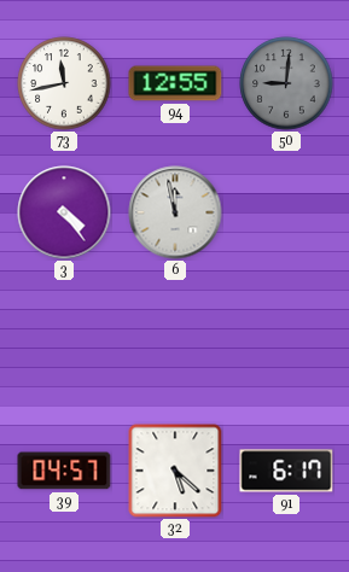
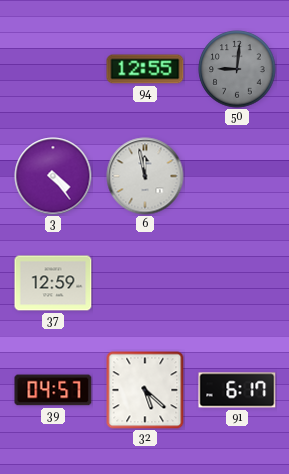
73: 11:43 -> none
37: none -> 12:59
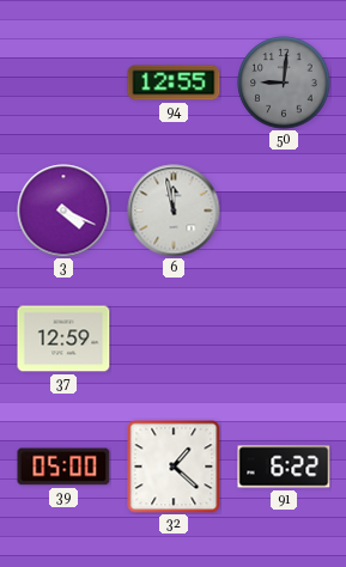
3: 4:24 -> 4:19
39: 04:57 -> 05:00
32: 5:22 -> 1:22
91: 6:17 -> 6:22
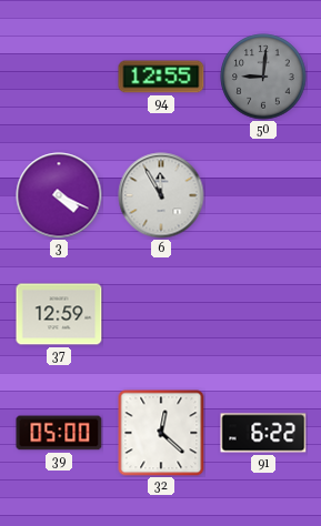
6: 11:58 -> 11:55
32: 1:22 -> 12:22
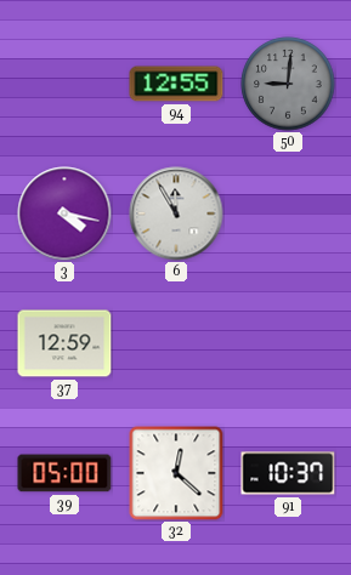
3: 4:19 -> 4:17
91: 6:22 -> 10:37
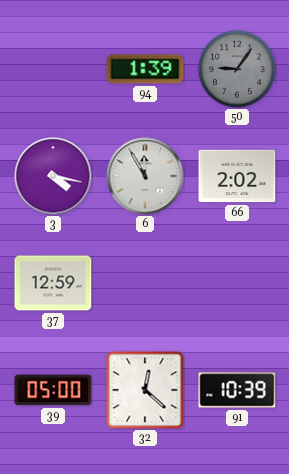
94: 12:55 -> 1:39
50: 9:01 -> 9:06
66: none -> 2:02
91: 10:37 -> 10:39
